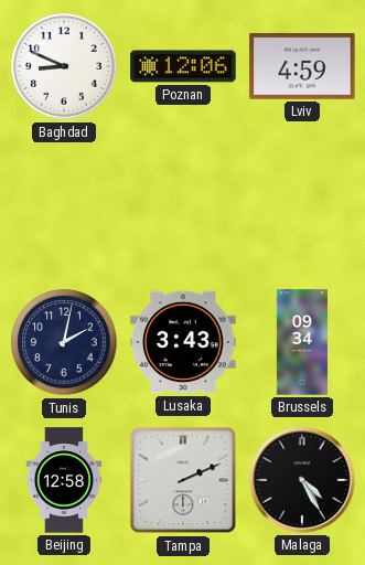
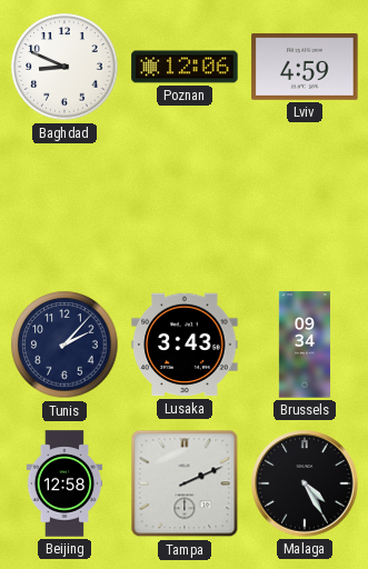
Tunis: 2:02 -> 2:07
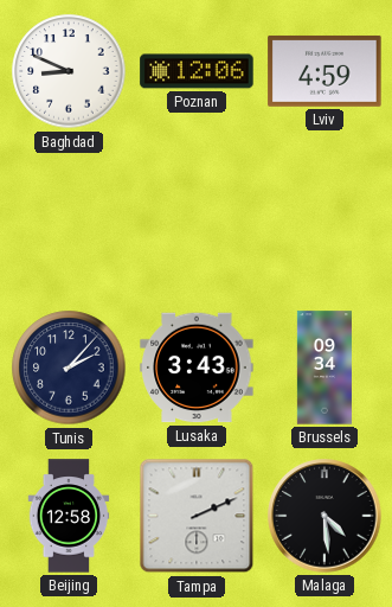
Malaga: 4:25 -> 4:29
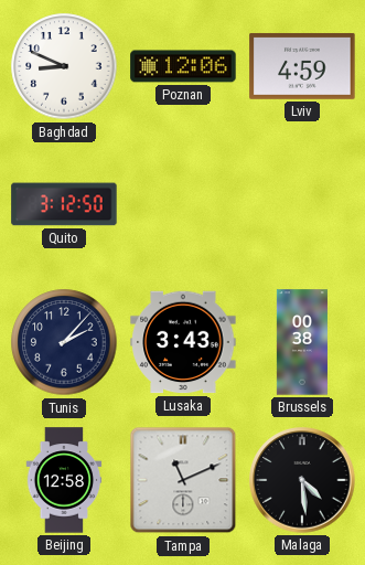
Quito: none -> 3:12
Brussels: 09:34 -> 00:38
Tampa: 2:11 -> 11:11
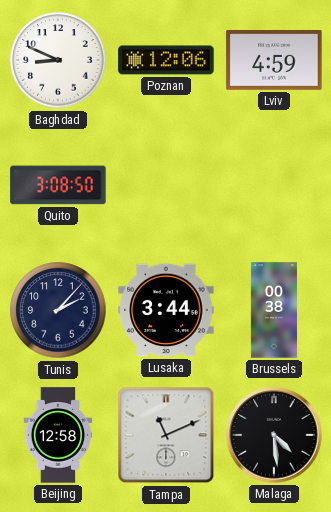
Quito: 3:12 -> 3:08
Lusaka: 3:43 -> 3:44
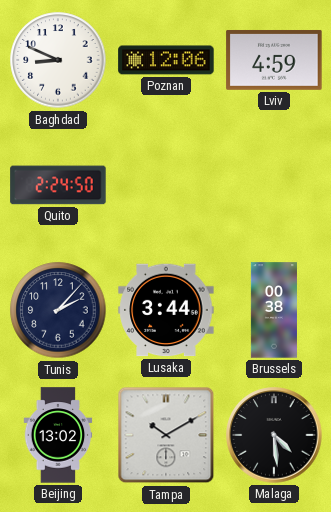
Quito: 3:08 -> 2:24
Beijing: 12:58 -> 13:02
Tampa: 11:11 -> 10:10
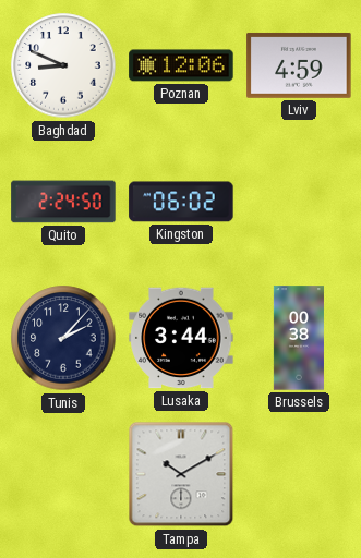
Kingston: none -> 06:02
Beijing: 13:02 -> none
Malaga: 4:29 -> none
